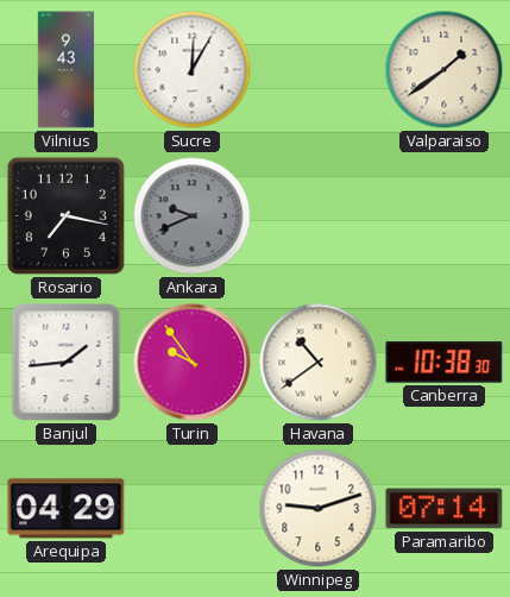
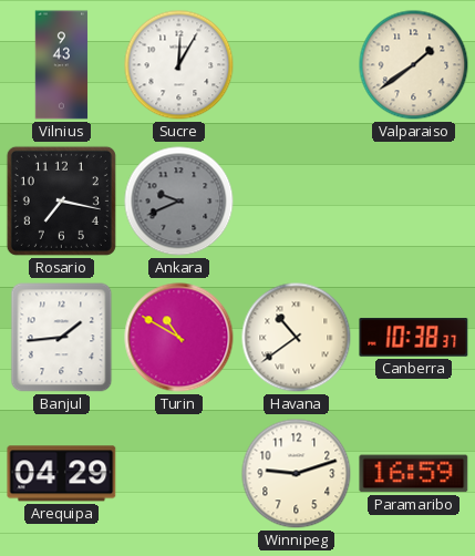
Turin: 9:54 -> 10:50
Canberra: 10:38:30 -> 10:38:37
Paramaribo: 07:14 -> 16:59
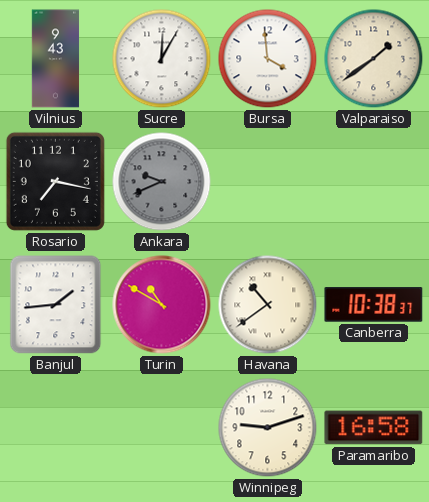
Bursa: none -> 3:59
Arequipa: 04:29 -> none
Paramaribo: 16:59 -> 16:58
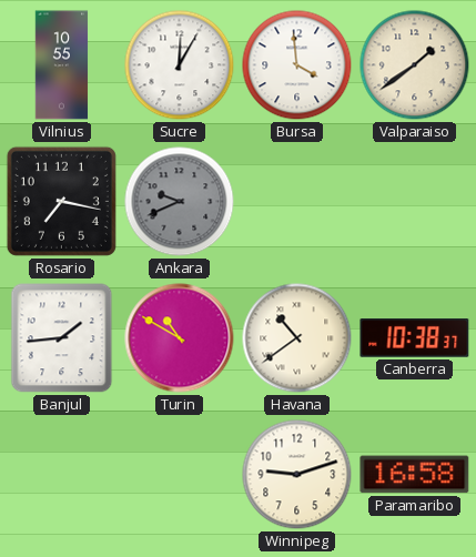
Vilnius: 9:43 -> 10:55
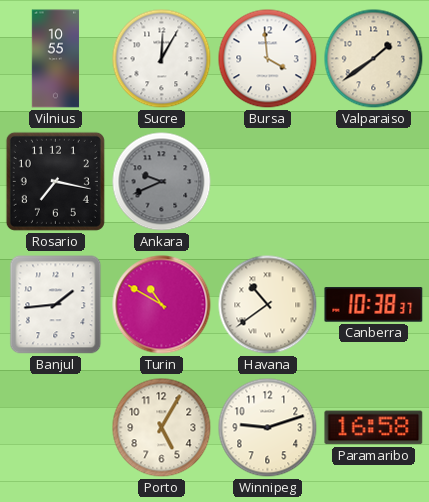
Porto: none -> 5:05
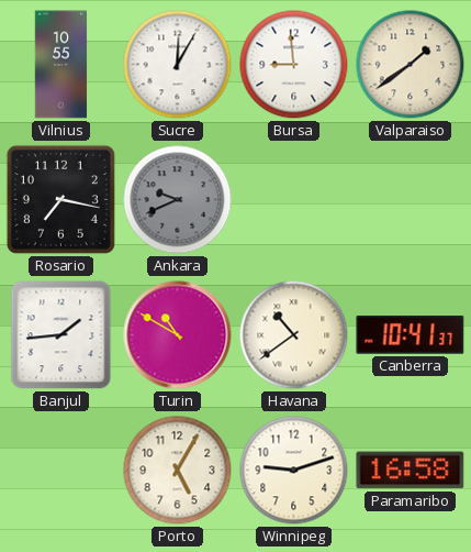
Bursa: 3:59 -> 8:59
Canberra: 10:38 -> 10:41
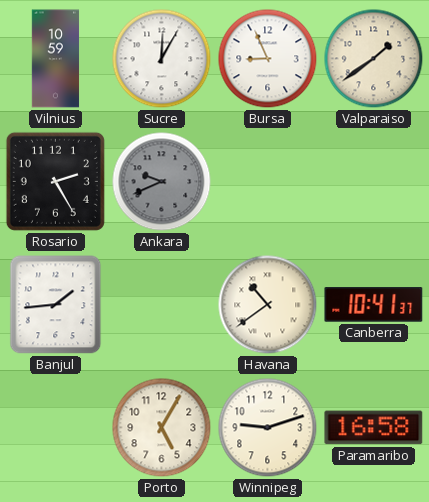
Vilnius: 10:55 -> 10:59
Bursa: 8:59 -> 8:56
Rosario: 7:17 -> 2:25
Turin: 10:50 -> none
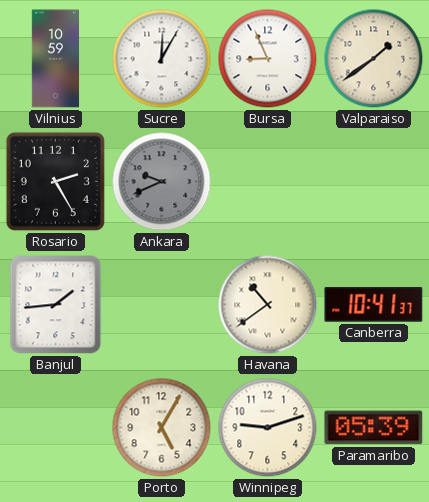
Paramaribo: 16:58 -> 05:39
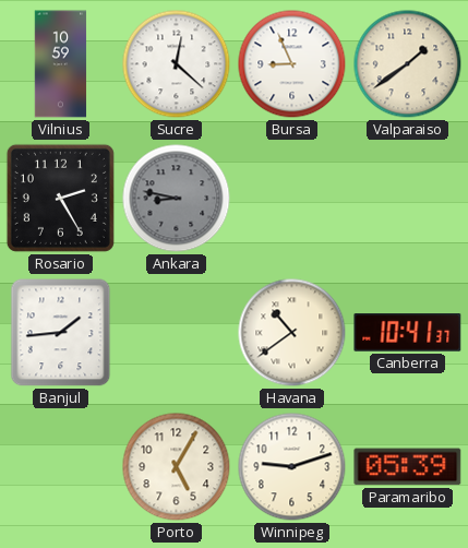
Sucre: 12:05 -> 12:22
Ankara: 9:41 -> 8:47
